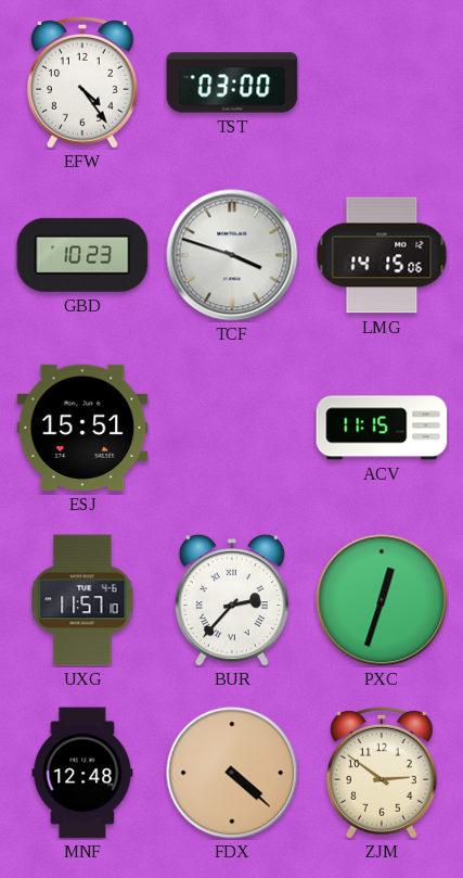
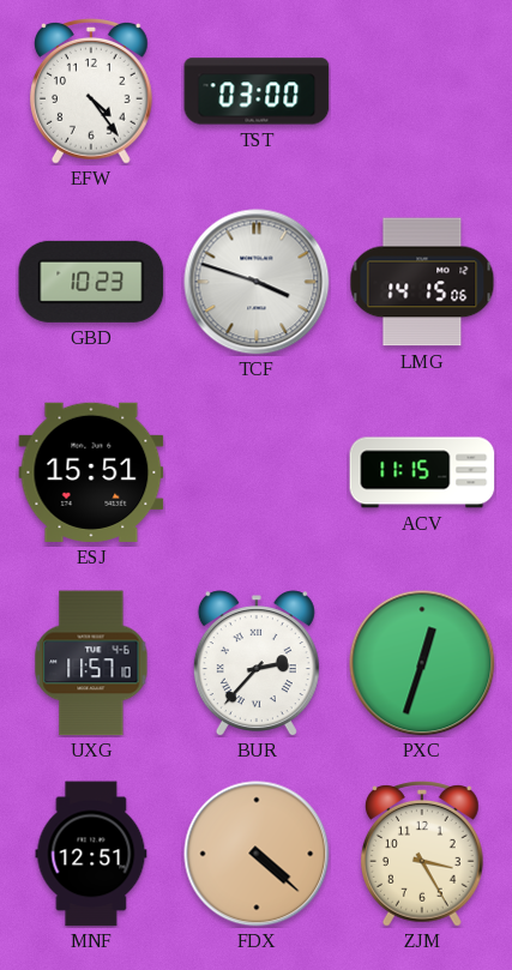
MNF: 12:48 -> 12:51
ZJM: 2:51 -> 3:25
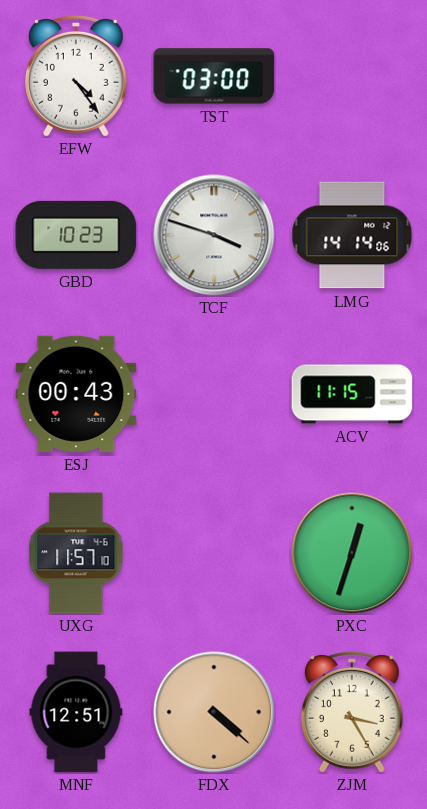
LMG: 14:15 -> 14:14
ESJ: 15:51 -> 00:43
BUR: 2:37 -> none
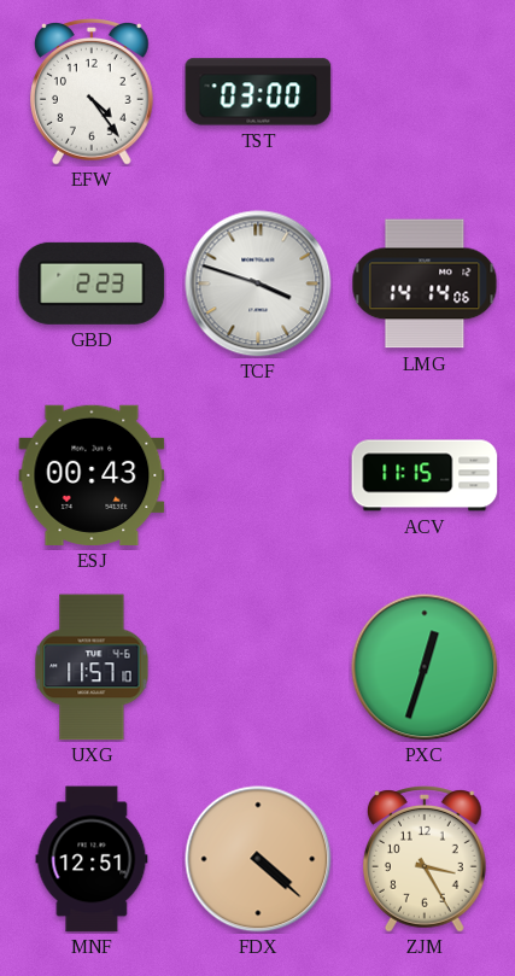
GBD: 10:23 -> 2:23
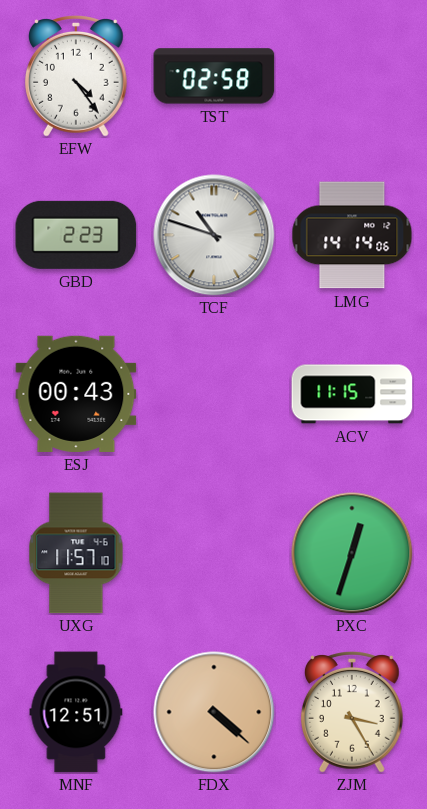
TST: 03:00 -> 02:58
TCF: 3:48 -> 10:48
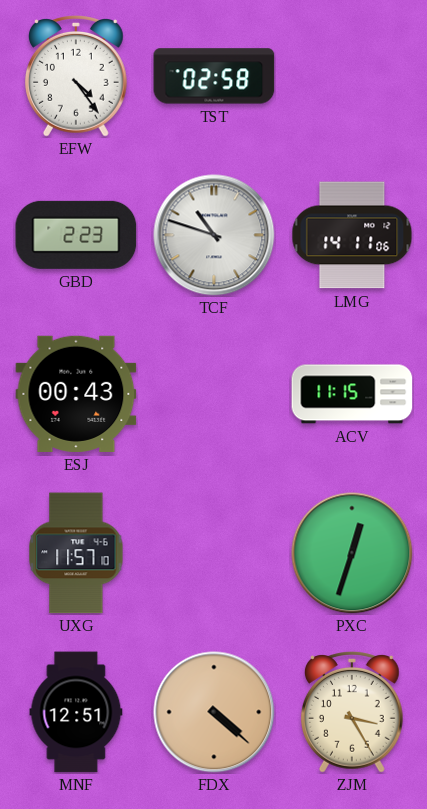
LMG: 14:14 -> 14:11
